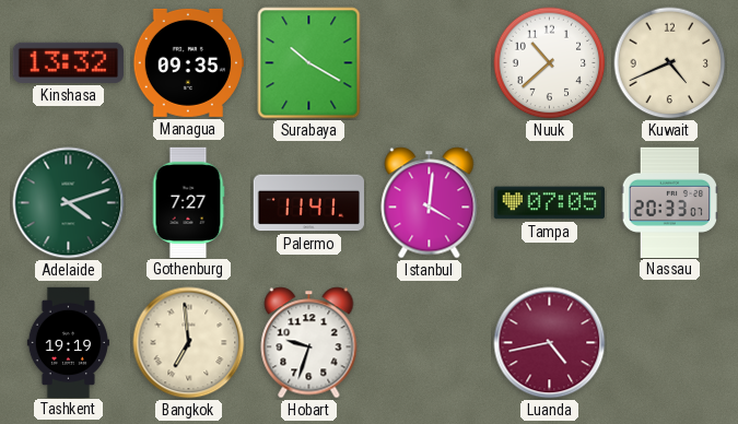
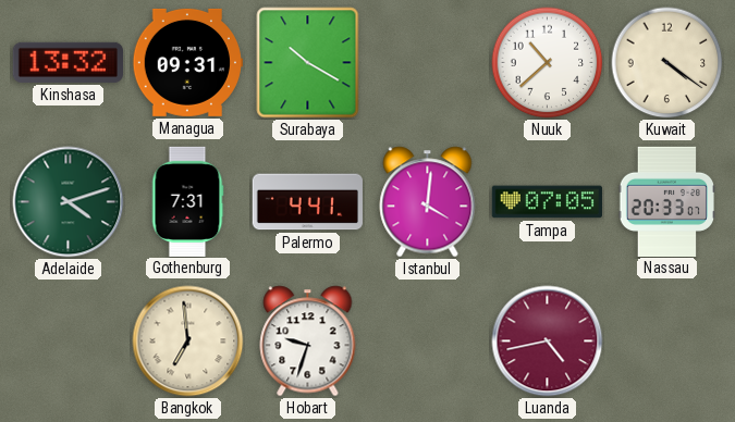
Managua: 09:35 -> 09:31
Kuwait: 4:41 -> 4:21
Gothenburg: 7:27 -> 7:31
Palermo: 11:41 -> 4:41
Tashkent: 19:19 -> none
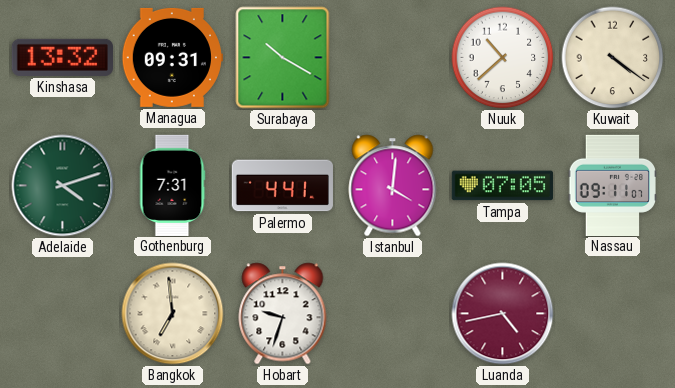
Nassau: 20:33 -> 09:11
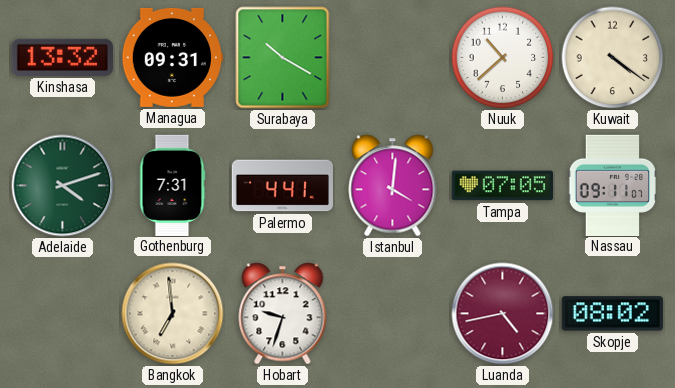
Skopje: none -> 08:02
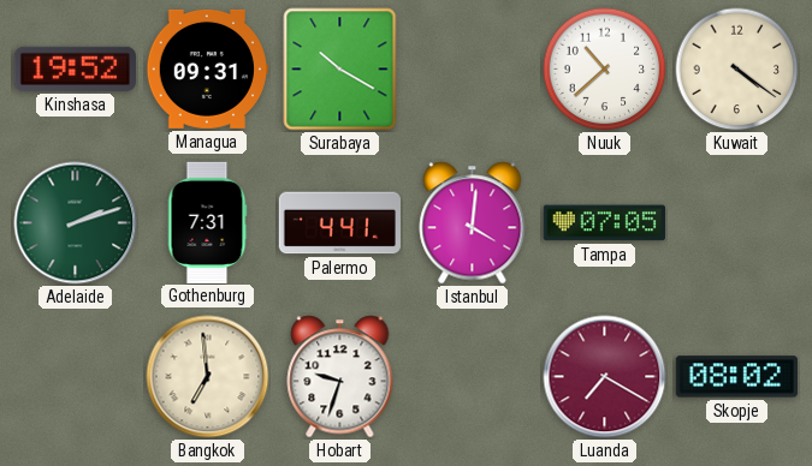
Kinshasa: 13:32 -> 19:52
Adelaide: 4:12 -> 2:12
Nassau: 09:11 -> none
Luanda: 4:43 -> 7:20
